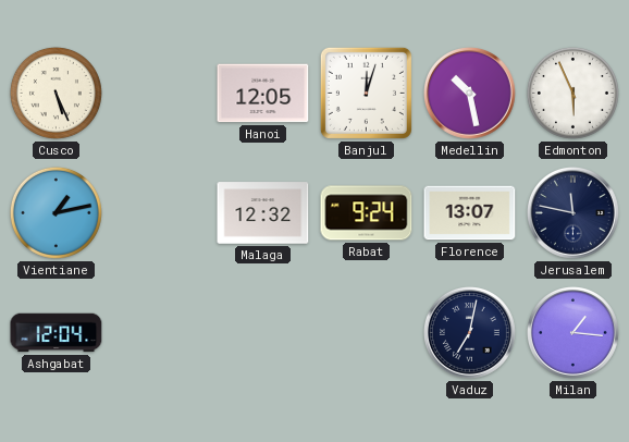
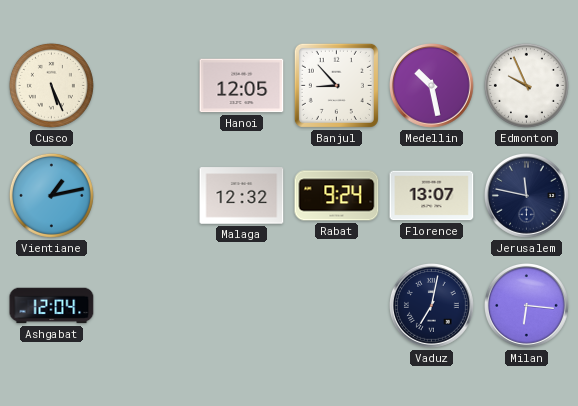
Banjul: 12:03 -> 8:53
Edmonton: 5:56 -> 9:56
Milan: 1:16 -> 6:16
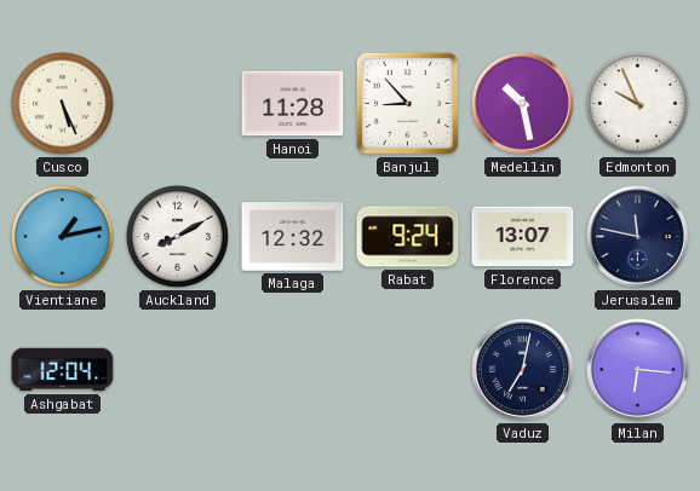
Hanoi: 12:05 -> 11:28
Auckland: none -> 8:10
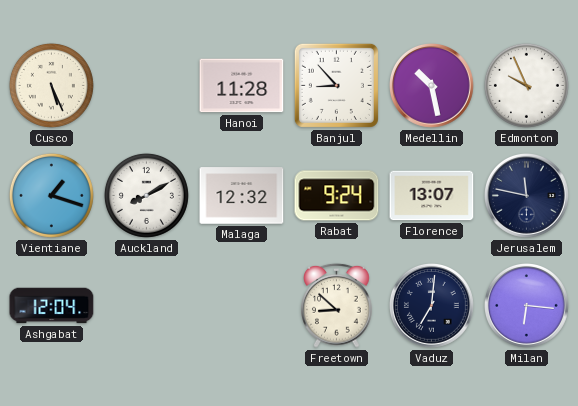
Vientiane: 1:13 -> 1:18
Freetown: none -> 8:52
Vaduz: 7:02 -> 7:01
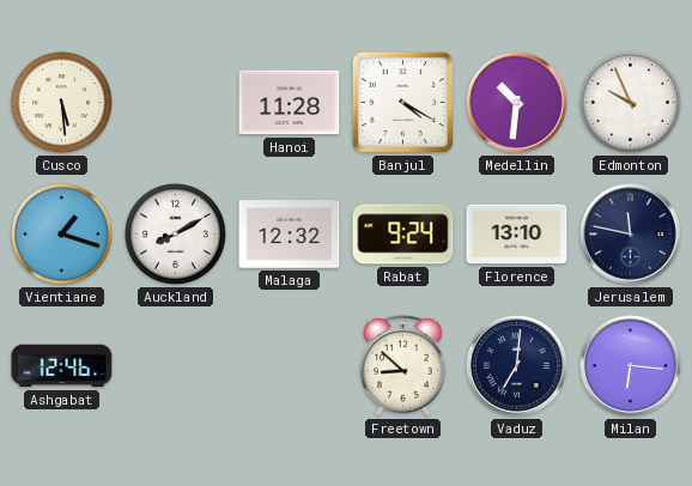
Cusco: 5:26 -> 5:29
Banjul: 8:53 -> 4:20
Medellin: 10:28 -> 10:31
Florence: 13:07 -> 13:10
Ashgabat: 12:04 -> 12:46
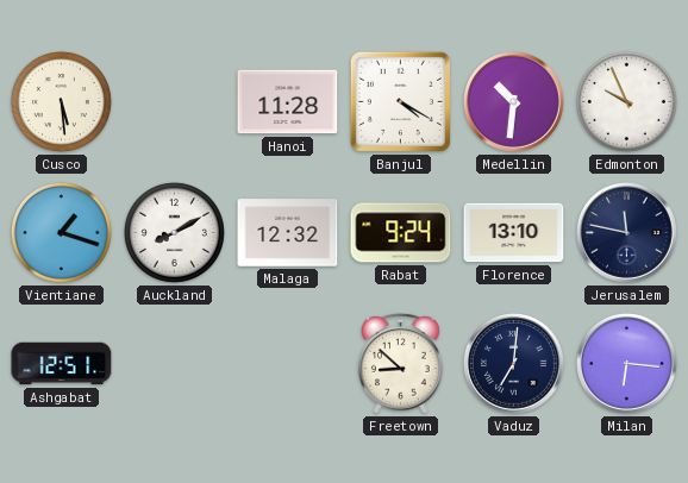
Ashgabat: 12:46 -> 12:51
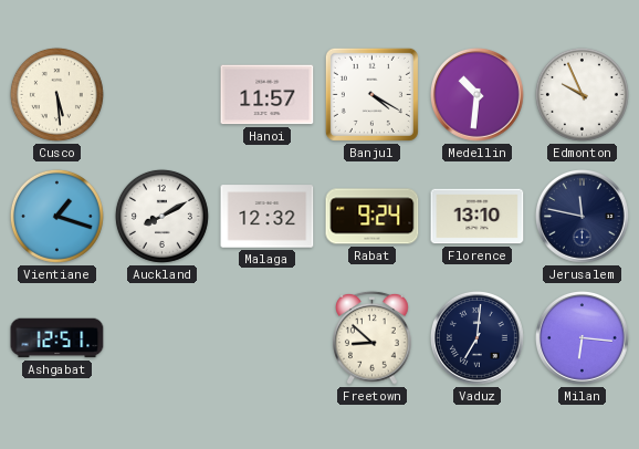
Hanoi: 11:28 -> 11:57
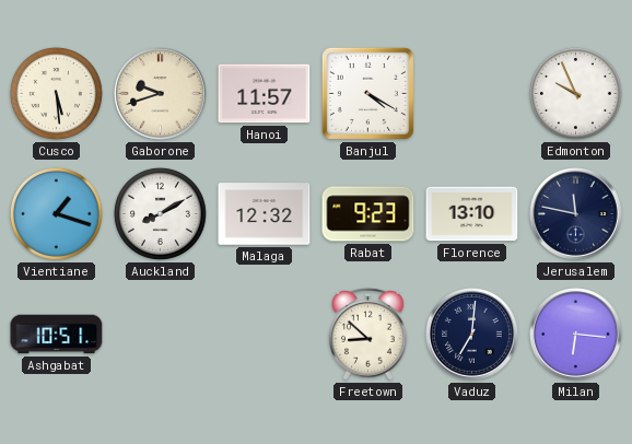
Gaborone: none -> 9:42
Medellin: 10:31 -> none
Rabat: 9:24 -> 9:23
Ashgabat: 12:51 -> 10:51
